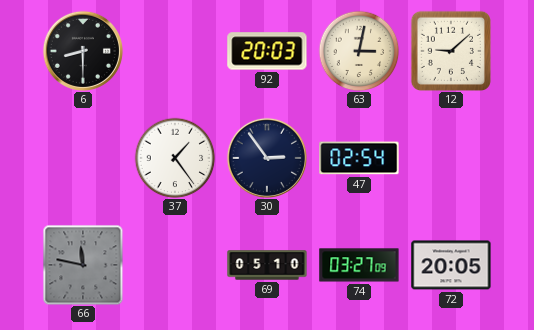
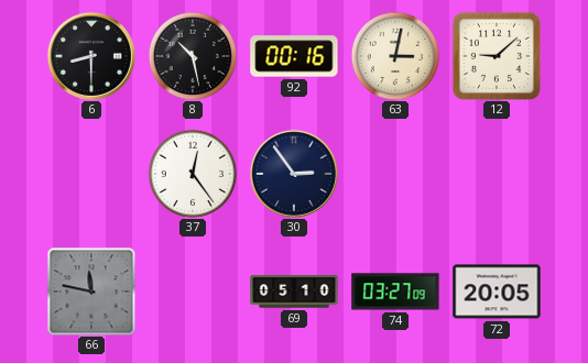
8: none -> 10:28
92: 20:03 -> 00:16
37: 1:24 -> 12:24
47: 02:54 -> none
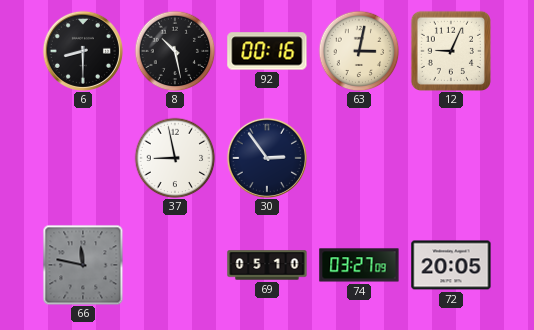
12: 9:08 -> 9:04
37: 12:24 -> 8:58
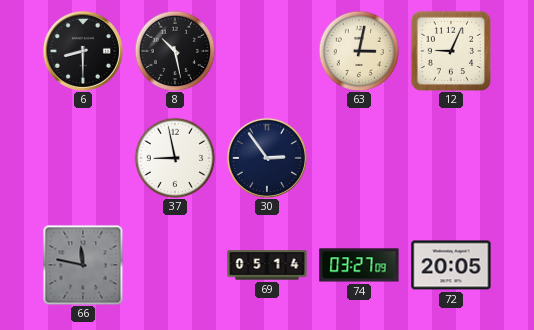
92: 00:16 -> none
69: 05:10 -> 05:14
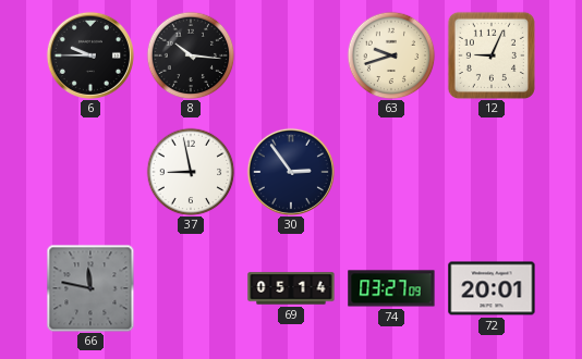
6: 8:30 -> 9:45
8: 10:28 -> 10:16
63: 3:02 -> 9:42
72: 20:05 -> 20:01
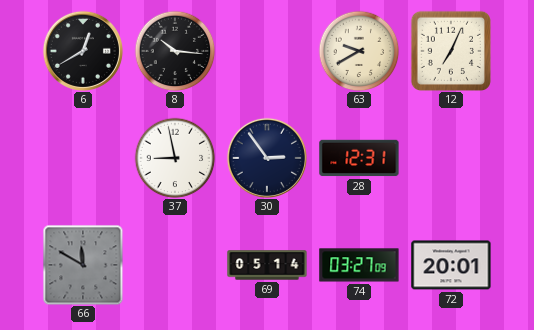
6: 9:45 -> 12:40
63: 9:42 -> 9:40
12: 9:04 -> 7:04
28: none -> 12:31
66: 11:47 -> 11:50
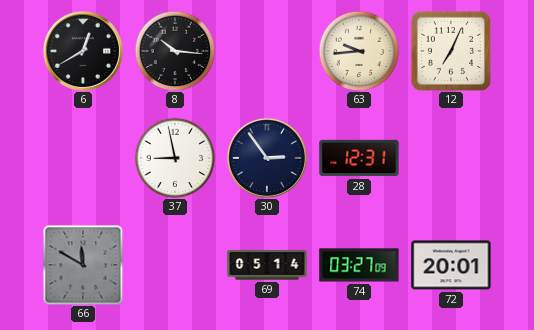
63: 9:40 -> 9:44
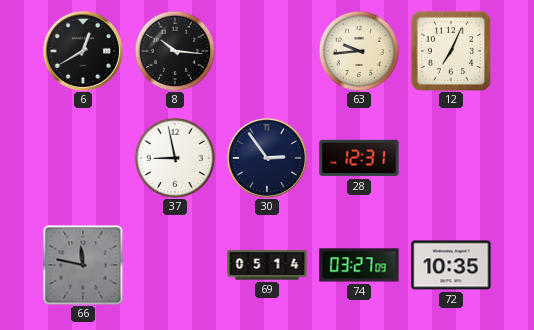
66: 11:50 -> 11:47
72: 20:01 -> 10:35
